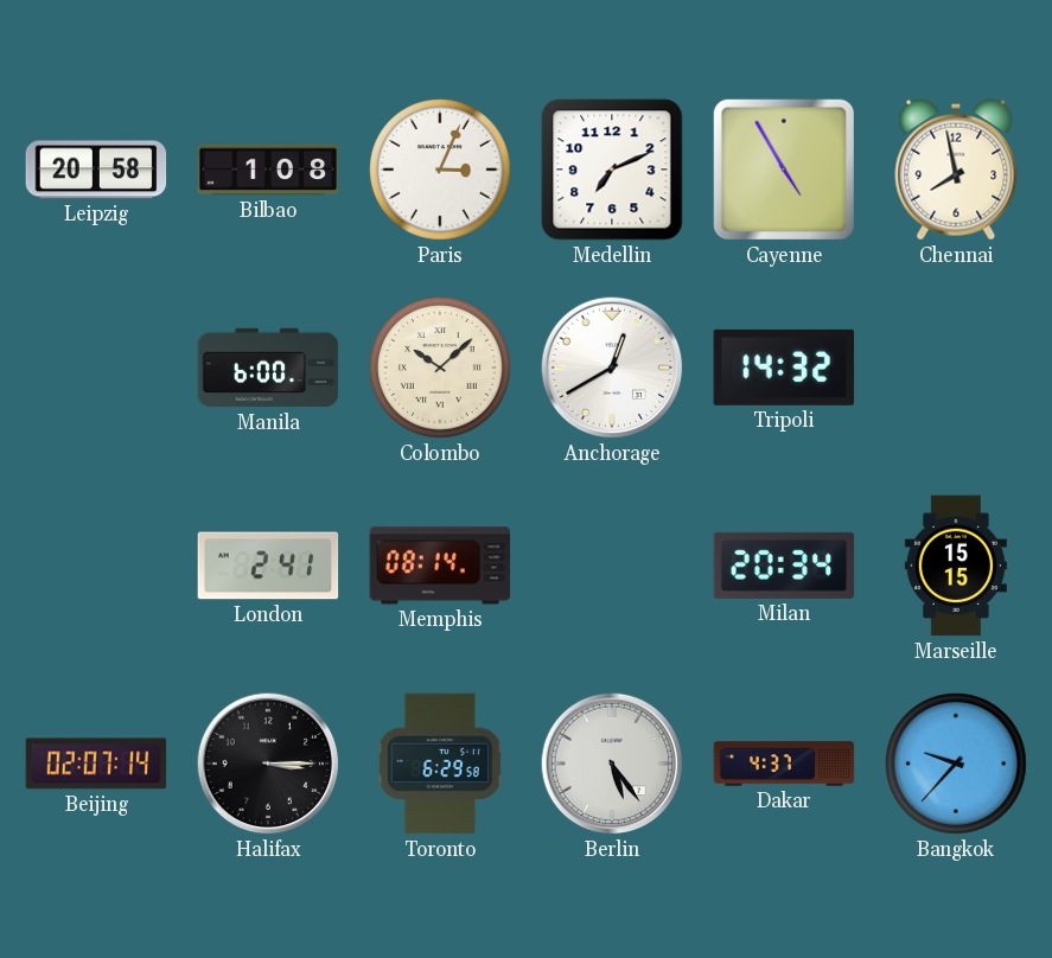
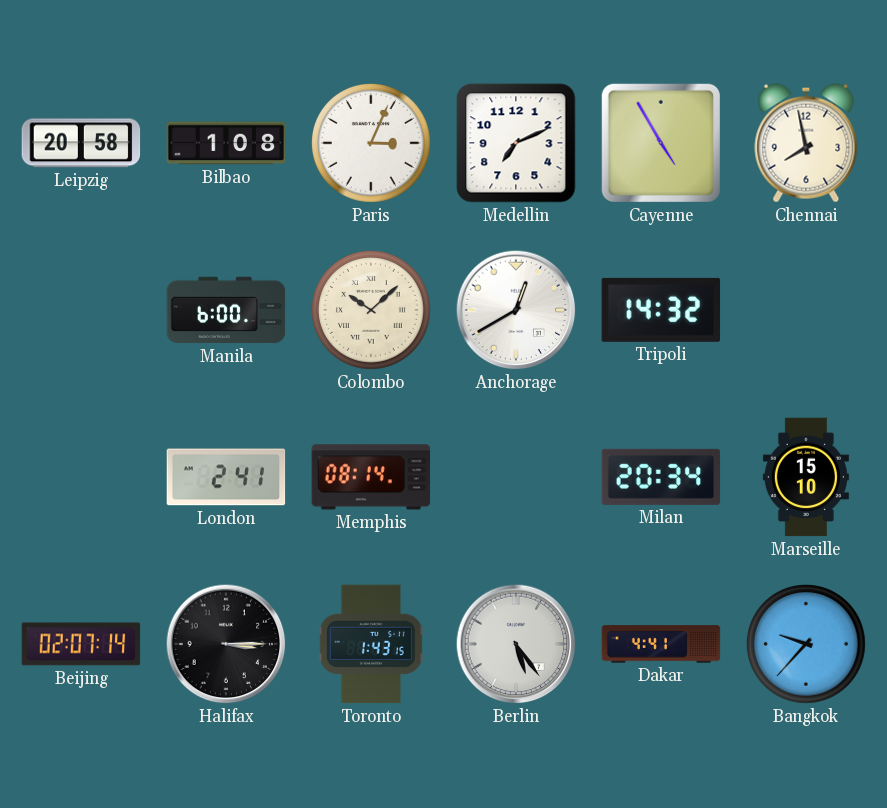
Marseille: 15:15 -> 15:10
Toronto: 6:29 -> 1:43
Dakar: 4:37 -> 4:41
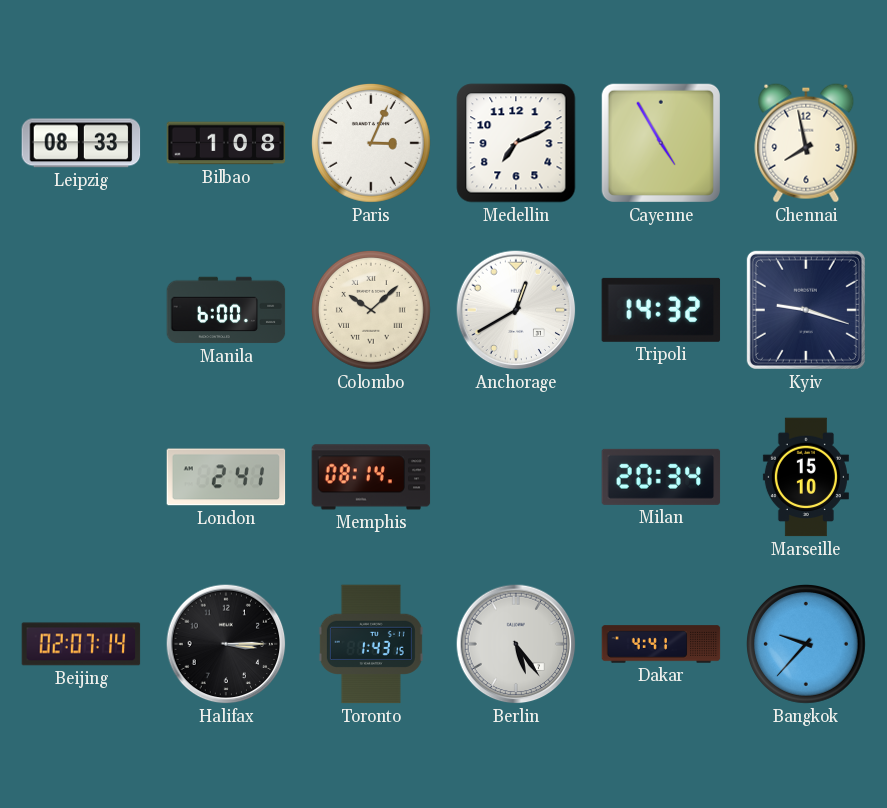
Leipzig: 20:58 -> 08:33
Kyiv: none -> 9:18
